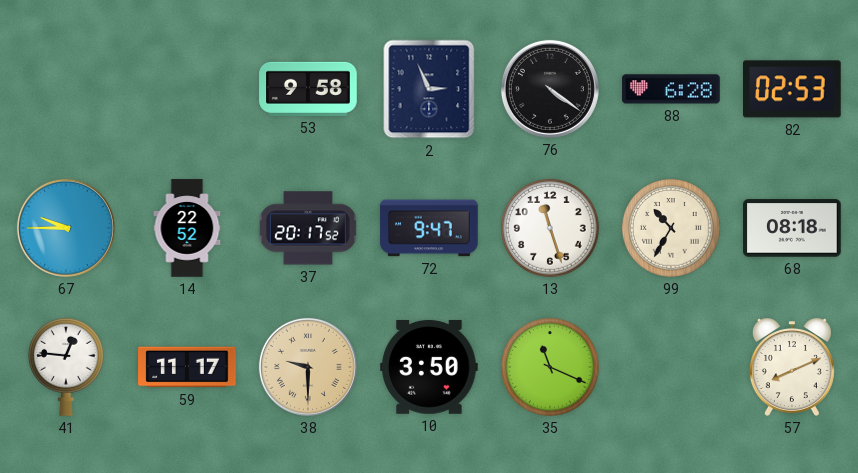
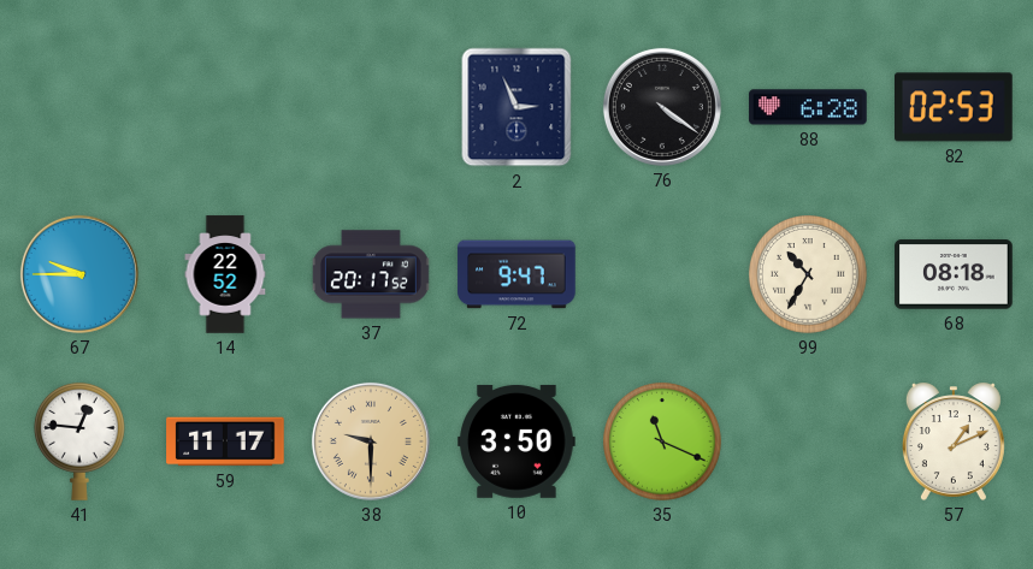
53: 9:58 -> none
13: 11:27 -> none
57: 8:11 -> 1:11
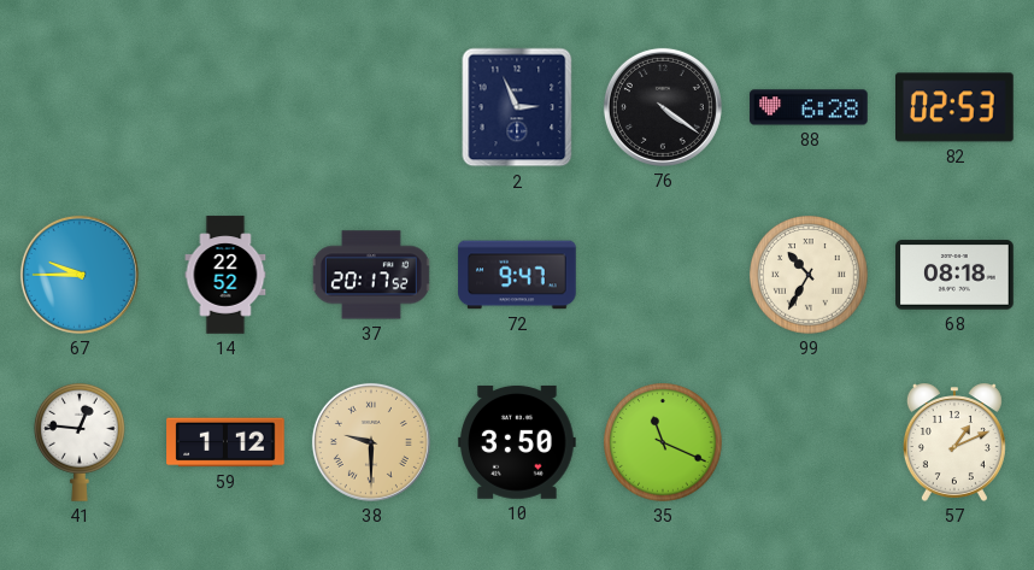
59: 11:17 -> 1:12
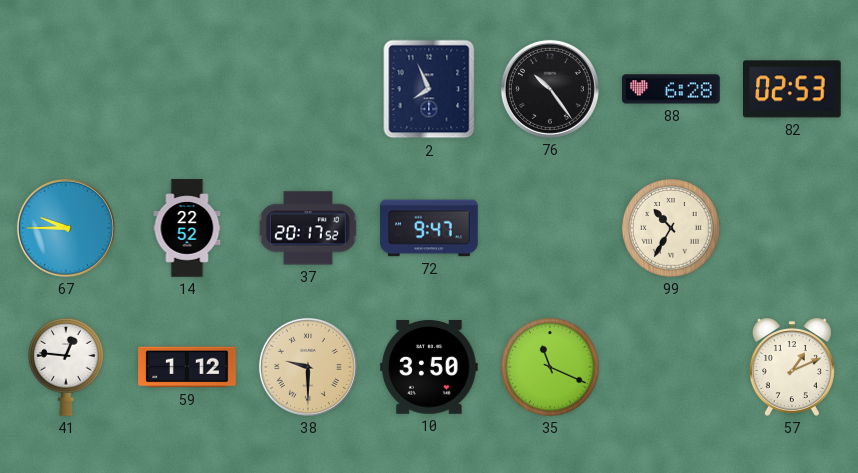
2: 2:56 -> 7:56
76: 4:21 -> 10:24
68: 08:18 -> none
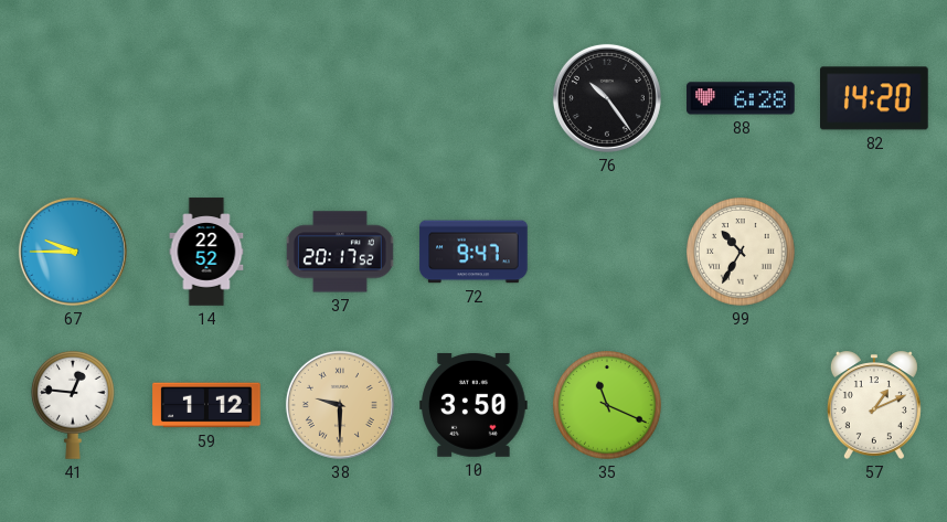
2: 7:56 -> none
82: 02:53 -> 14:20
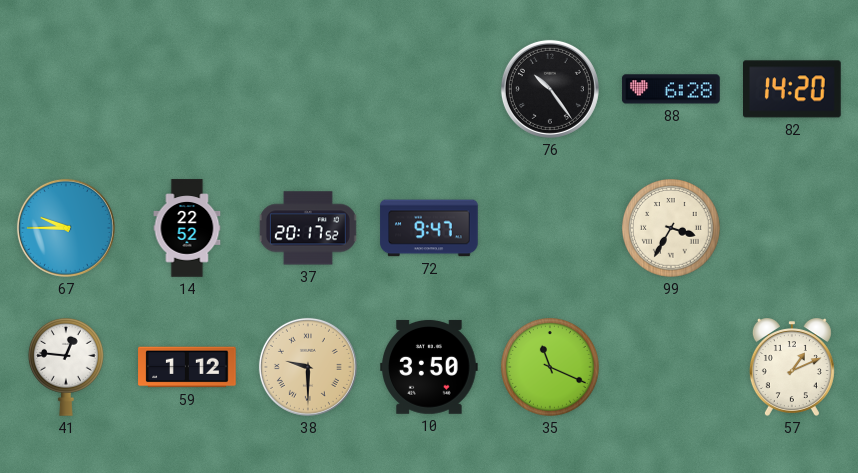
99: 10:35 -> 3:35
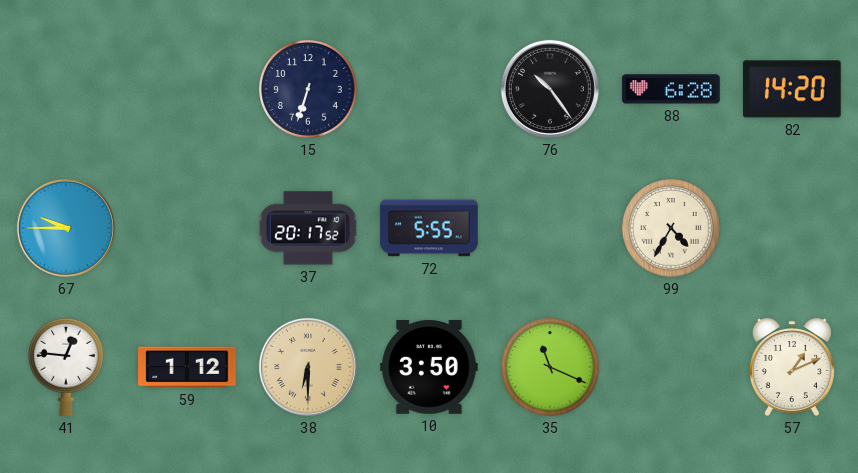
15: none -> 6:33
14: 22:52 -> none
72: 9:47 -> 5:55
99: 3:35 -> 4:35
38: 9:30 -> 6:30
